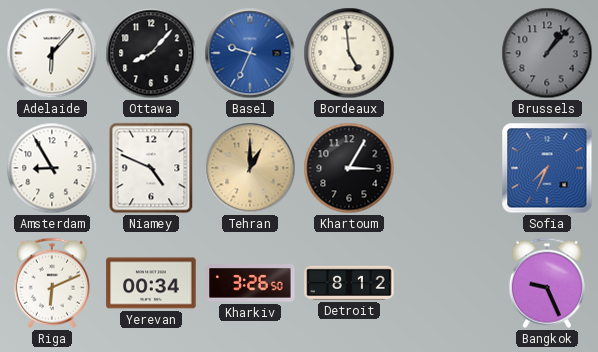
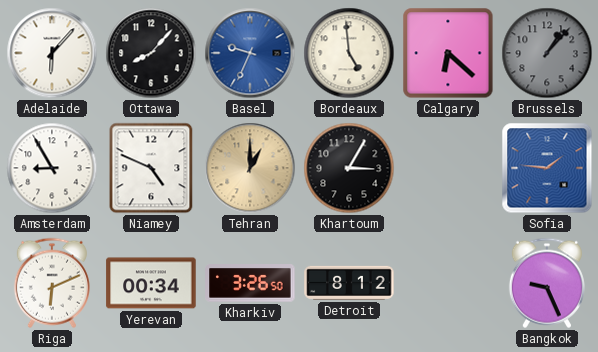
Calgary: none -> 6:22
Sofia: 7:34 -> 1:46
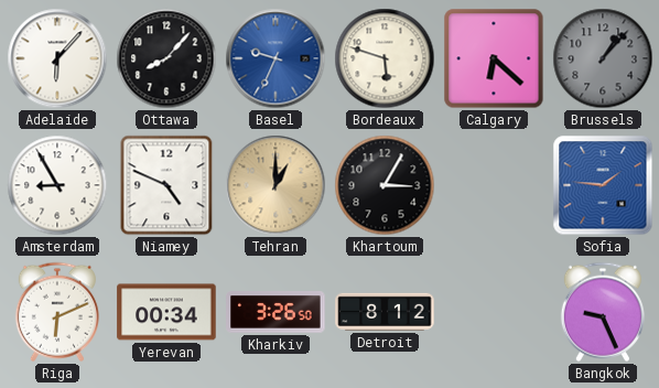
Bordeaux: 4:59 -> 5:48
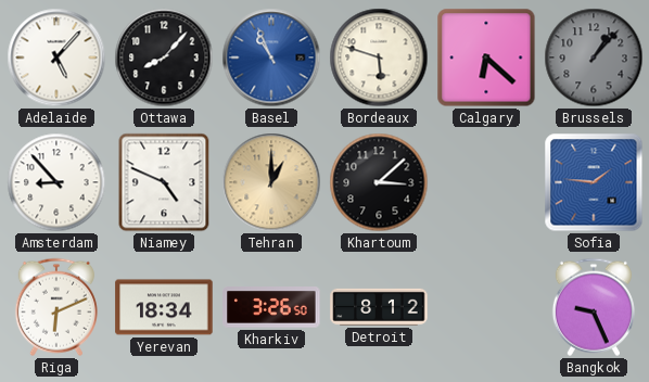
Adelaide: 6:07 -> 5:07
Basel: 9:34 -> 10:56
Amsterdam: 8:55 -> 8:53
Khartoum: 3:05 -> 3:08
Yerevan: 00:34 -> 18:34
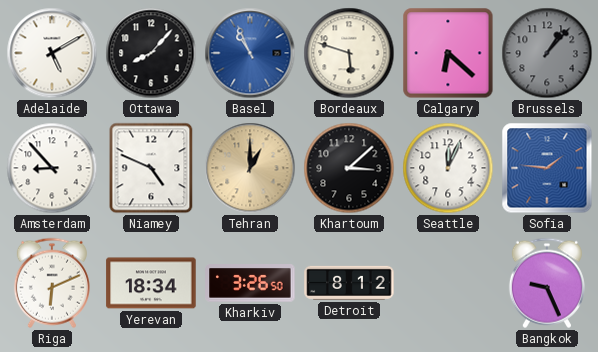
Adelaide: 5:07 -> 5:10
Seattle: none -> 12:04
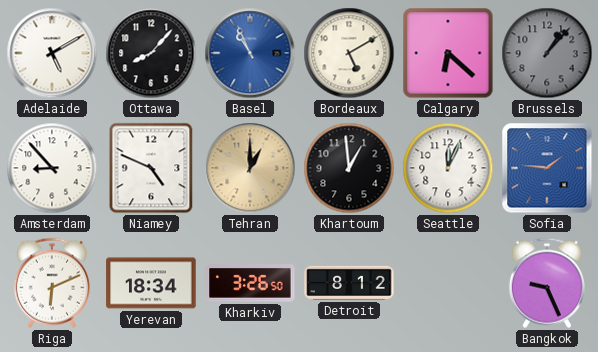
Bordeaux: 5:48 -> 5:10
Khartoum: 3:08 -> 12:59
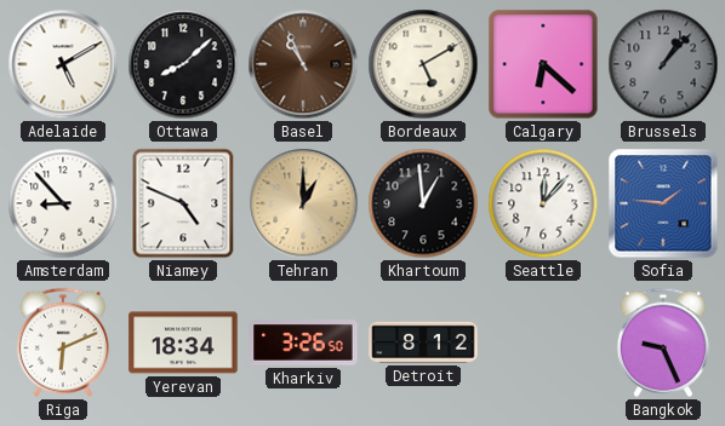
Ottawa: 8:07 -> 8:08
Basel dial: blue -> brown
Seattle: 12:04 -> 12:07
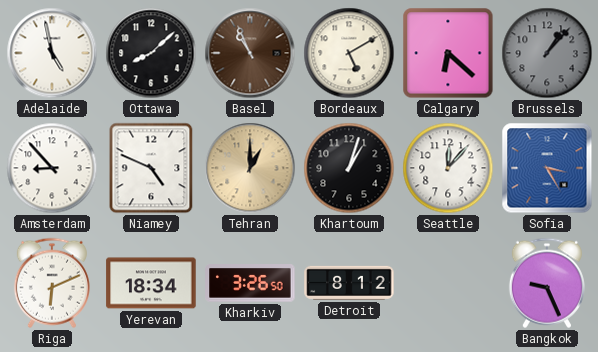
Adelaide: 5:10 -> 4:58
Khartoum: 12:59 -> 1:03
Sofia: 1:46 -> 3:25
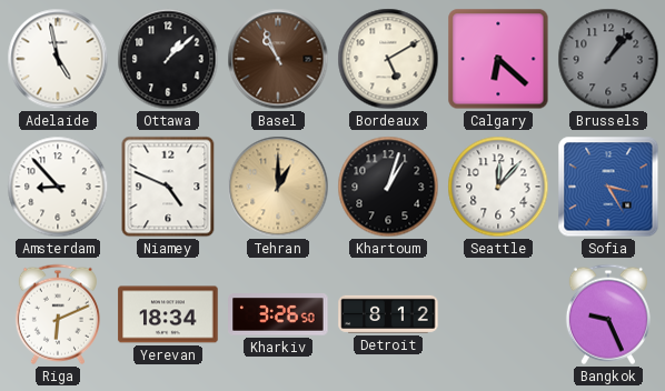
Ottawa: 8:08 -> 1:08
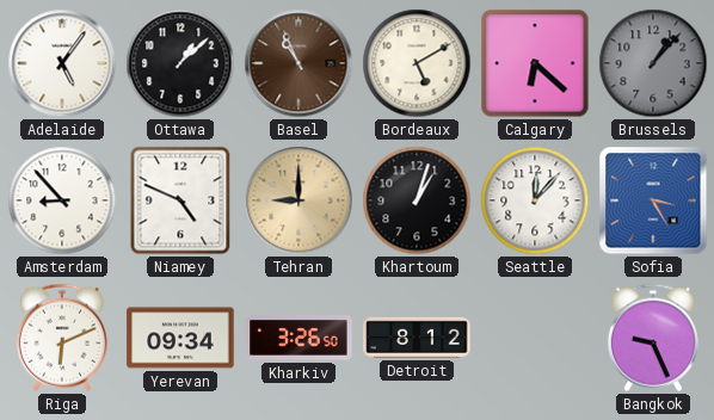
Adelaide: 4:58 -> 5:06
Tehran: 1:00 -> 9:00
Yerevan: 18:34 -> 09:34
